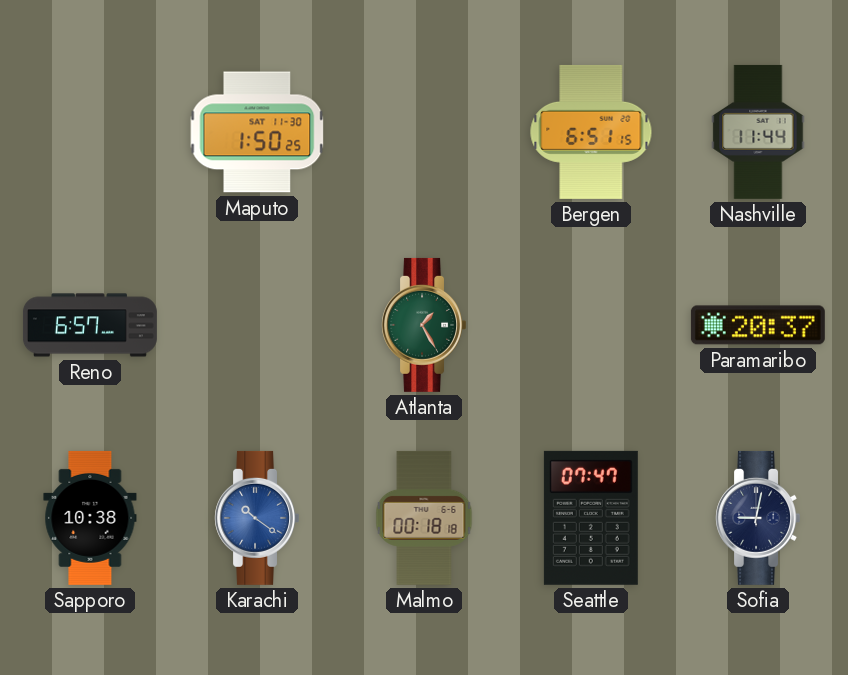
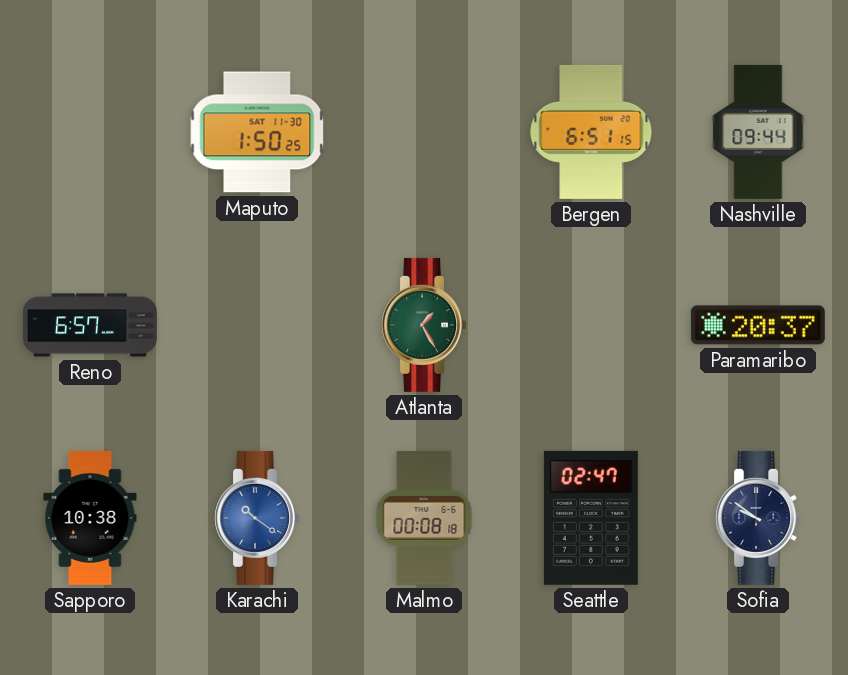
Nashville: 11:44 -> 09:44
Malmo: 00:18 -> 00:08
Seattle: 07:47 -> 02:47
Sofia: 9:02 -> 9:51
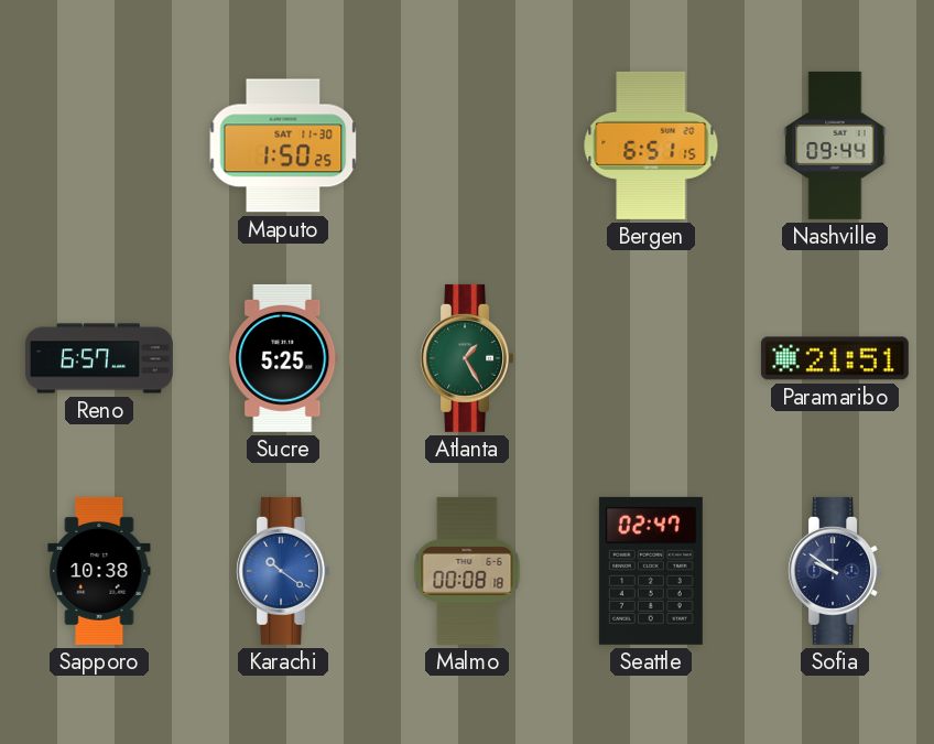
Sucre: none -> 5:25
Paramaribo: 20:37 -> 21:51
